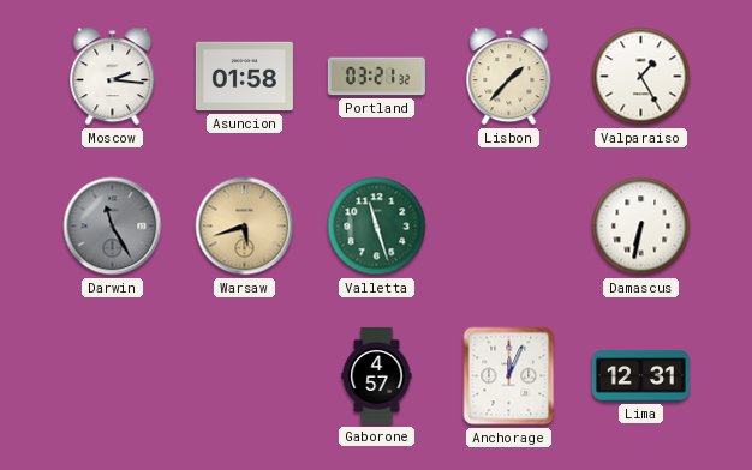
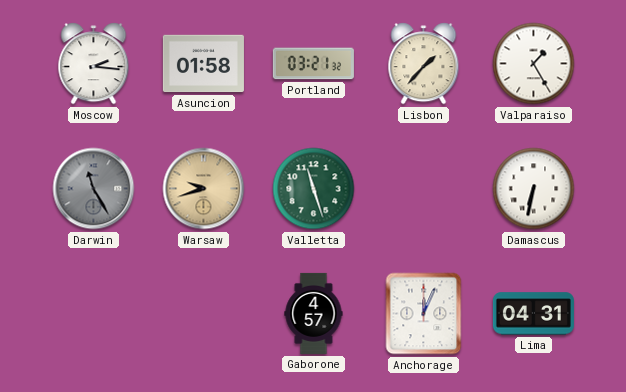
Warsaw: 5:42 -> 9:42
Lima: 12:31 -> 04:31
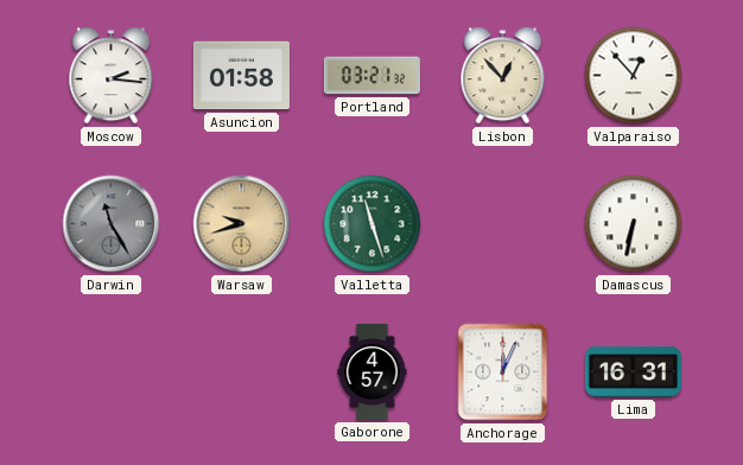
Lisbon: 1:37 -> 12:53
Valparaiso: 1:25 -> 12:53
Lima: 04:31 -> 16:31
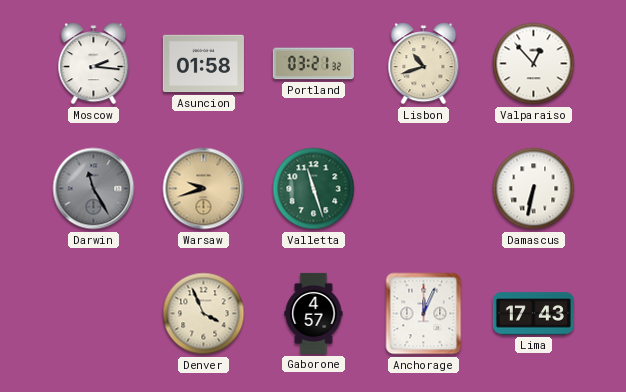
Lisbon: 12:53 -> 10:42
Denver: none -> 3:56
Lima: 16:31 -> 17:43
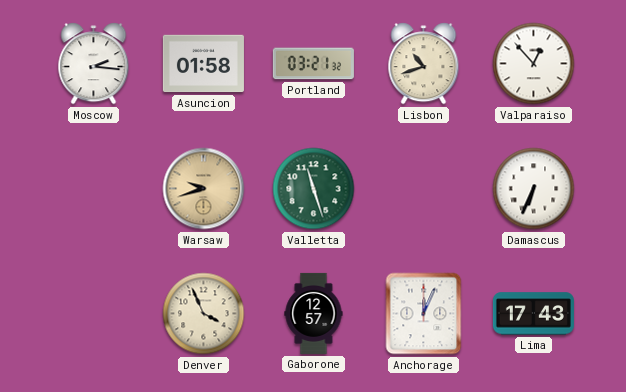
Darwin: 11:25 -> none
Damascus: 6:32 -> 6:34
Gaborone: 4:57 -> 12:57
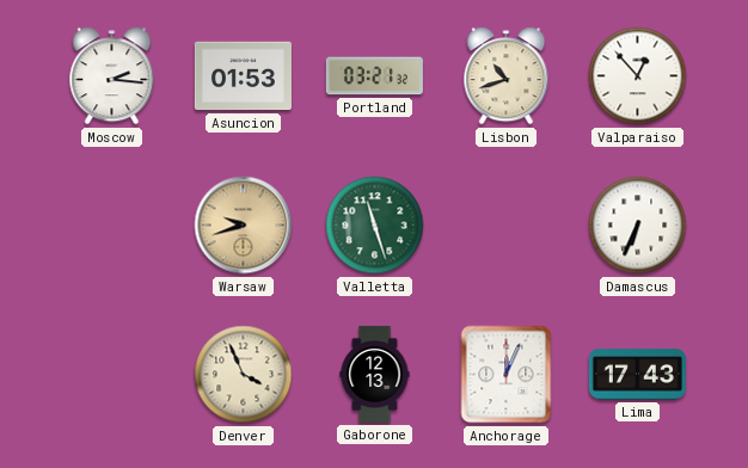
Asuncion: 01:58 -> 01:53
Gaborone: 12:57 -> 12:13
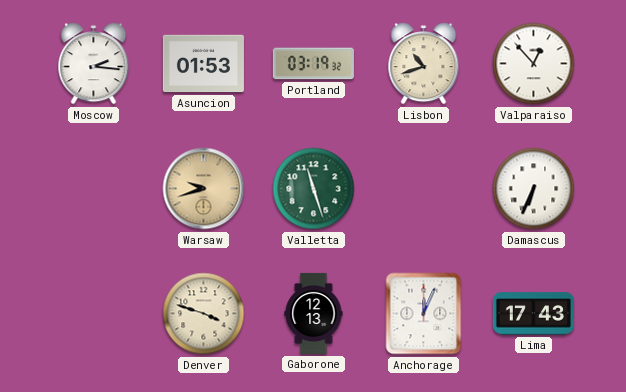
Portland: 03:21 -> 03:19
Denver: 3:56 -> 3:48
